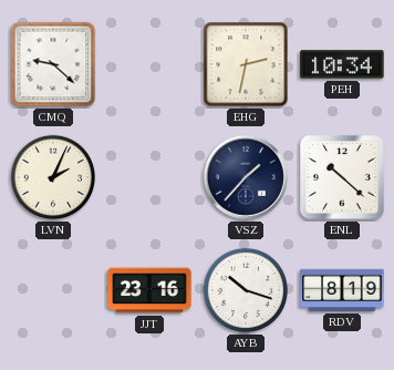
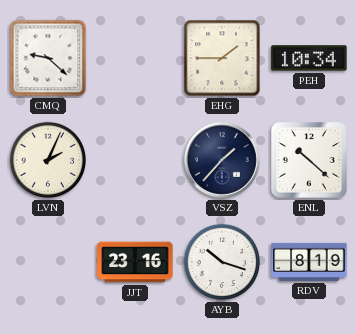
EHG: 2:32 -> 1:45
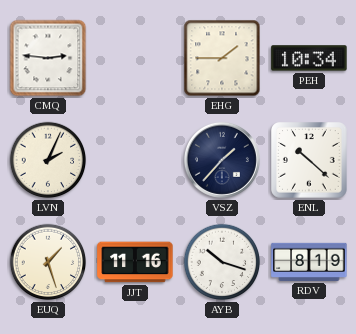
CMQ: 9:22 -> 2:46
EUQ: none -> 1:27
JJT: 23:16 -> 11:16
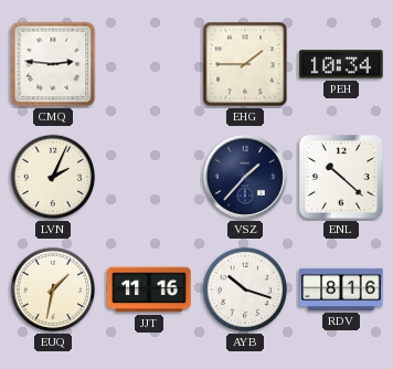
EUQ: 1:27 -> 1:32
RDV: 8:19 -> 8:16
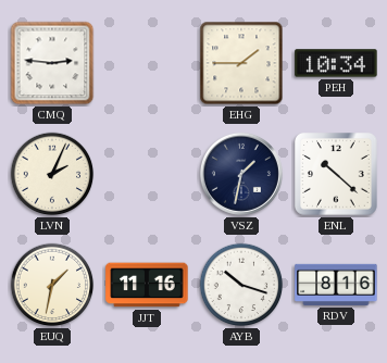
VSZ: 1:37 -> 1:32
